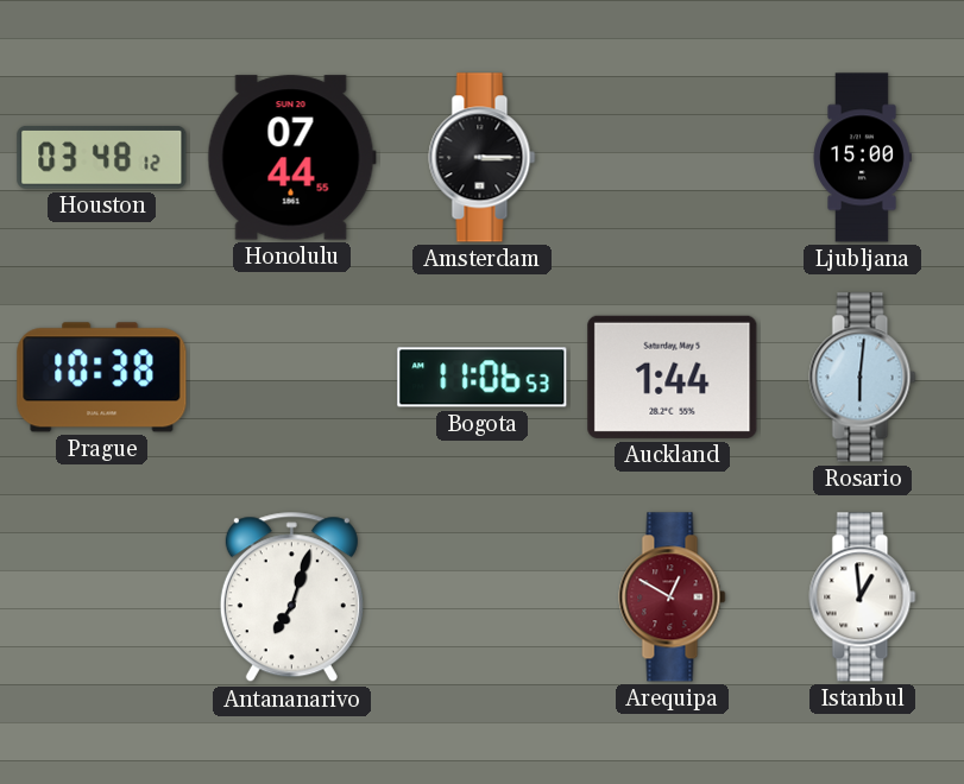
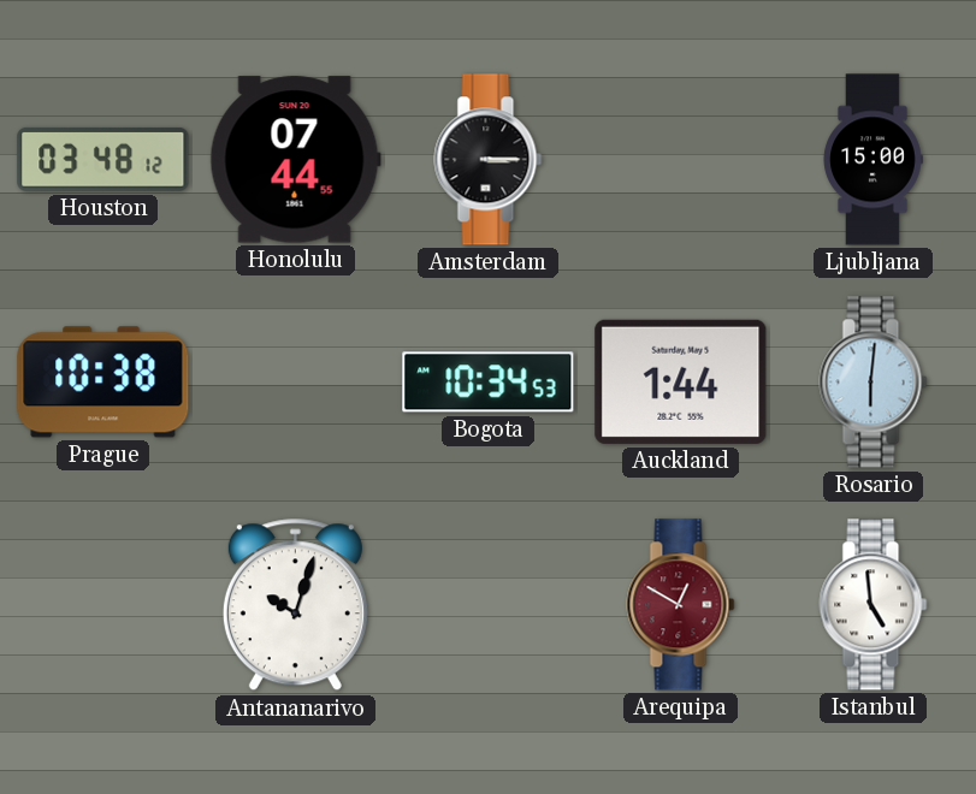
Bogota: 11:06 -> 10:34
Antananarivo: 7:03 -> 10:03
Istanbul: 12:59 -> 4:59
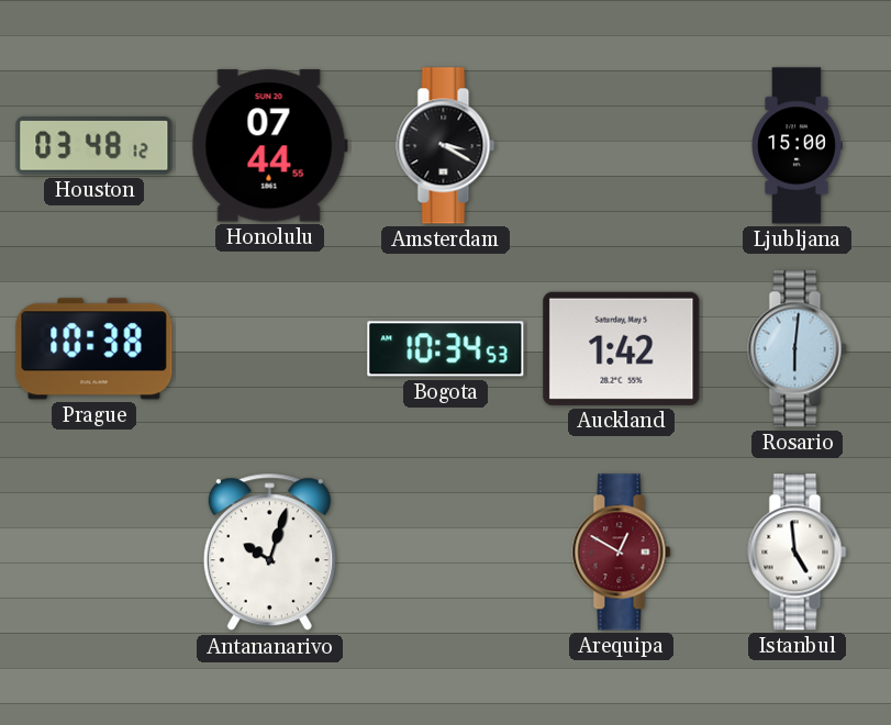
Amsterdam: 3:15 -> 3:20
Auckland: 1:44 -> 1:42
